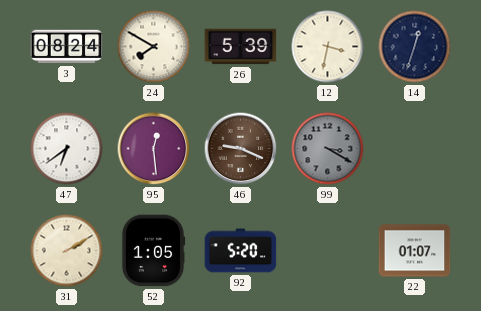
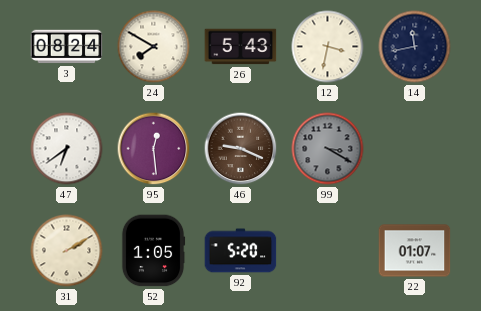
26: 5:39 -> 5:43
14: 12:33 -> 11:43
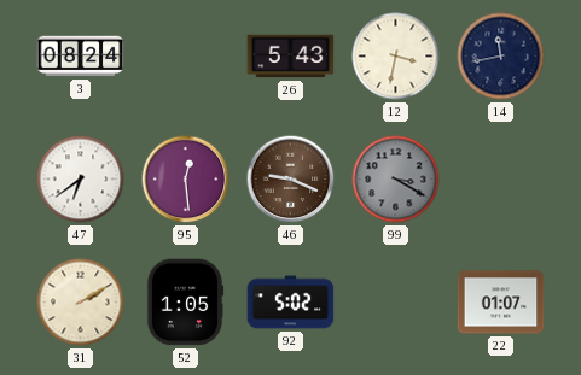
24: 7:50 -> none
92: 5:20 -> 5:02
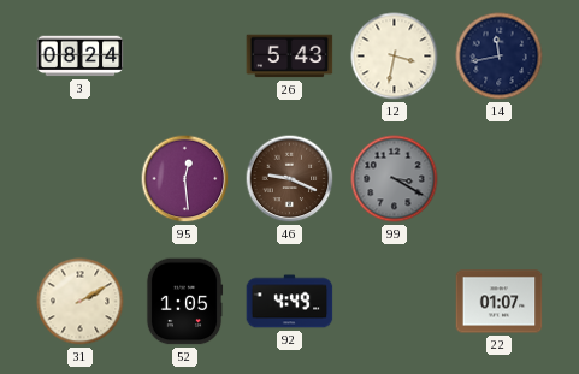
47: 6:39 -> none
92: 5:02 -> 4:49
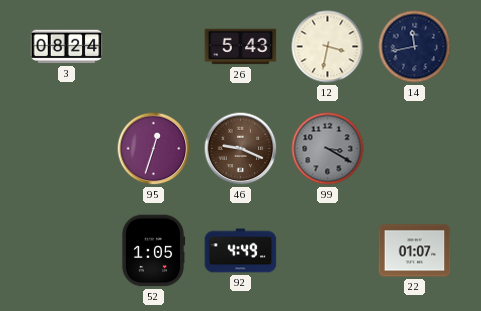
95: 12:29 -> 12:33
31: 2:10 -> none
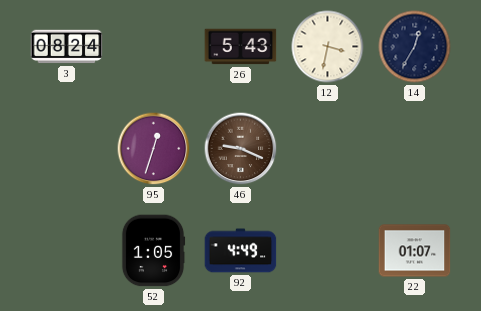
14: 11:43 -> 12:35
99: 3:20 -> none
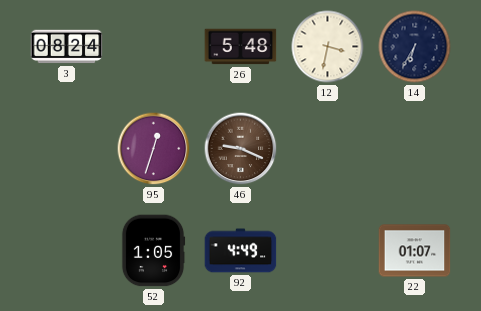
26: 5:43 -> 5:48
14: 12:35 -> 6:35
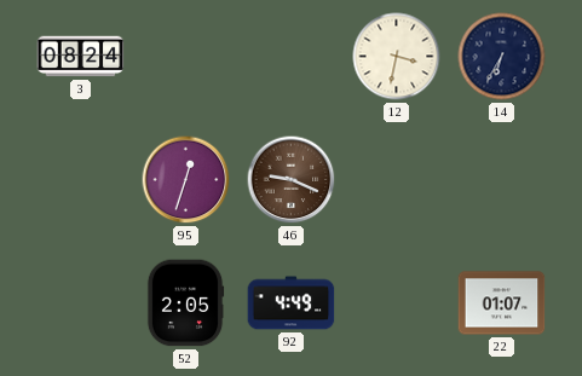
26: 5:48 -> none
52: 1:05 -> 2:05
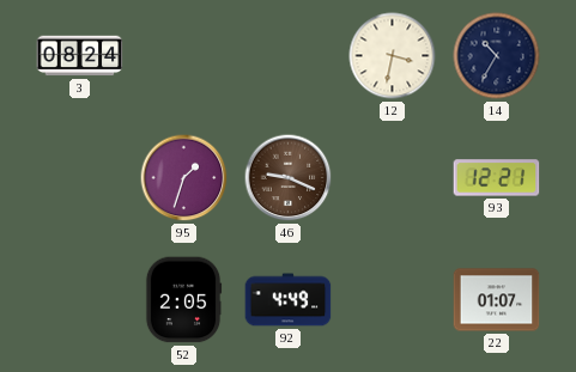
14: 6:35 -> 10:35
95: 12:33 -> 1:33
93: none -> 12:21
